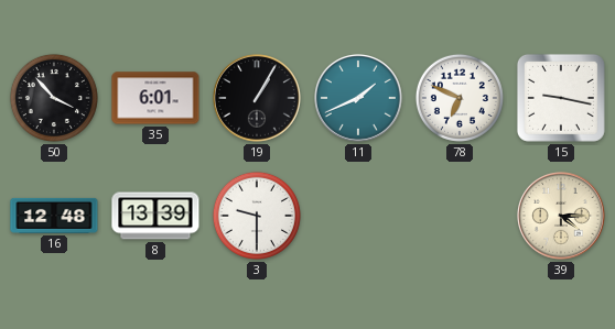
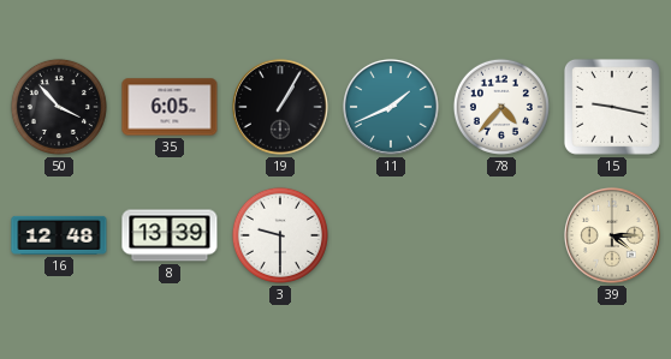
35: 6:01 -> 6:05
78: 6:49 -> 4:37
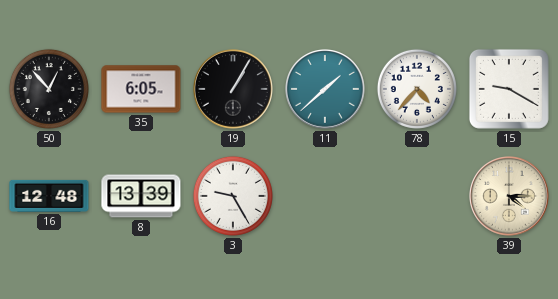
50: 3:53 -> 12:53
11: 1:41 -> 1:38
15: 9:17 -> 9:20
3: 9:30 -> 9:25
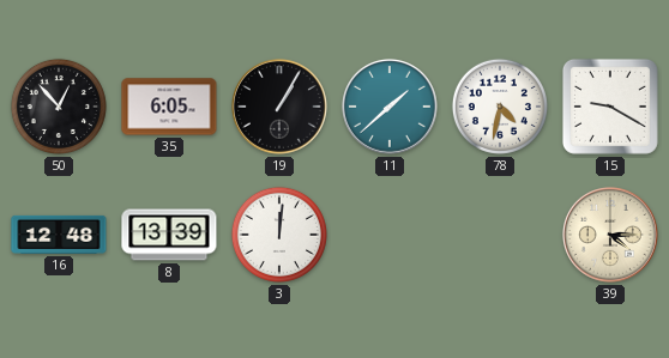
78: 4:37 -> 4:32
3: 9:25 -> 12:01
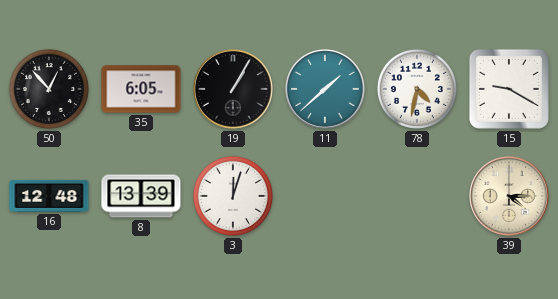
3: 12:01 -> 12:03
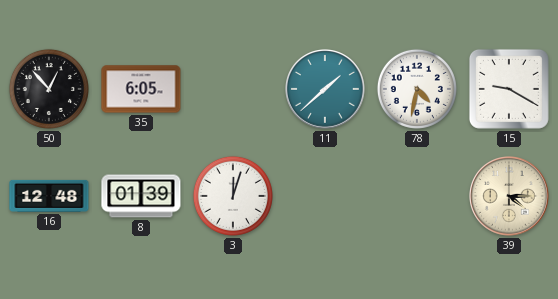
19: 1:05 -> none
8: 13:39 -> 01:39
